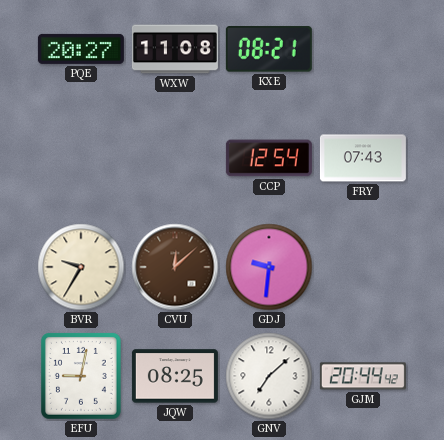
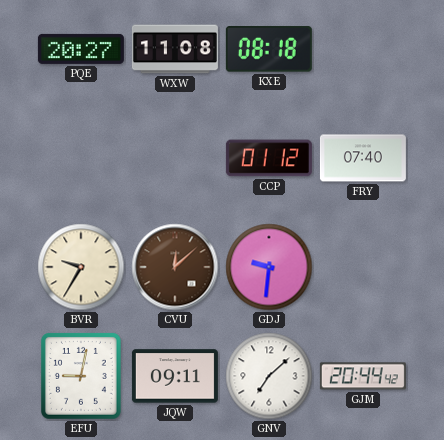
KXE: 08:21 -> 08:18
CCP: 12:54 -> 01:12
FRY: 07:43 -> 07:40
JQW: 08:25 -> 09:11
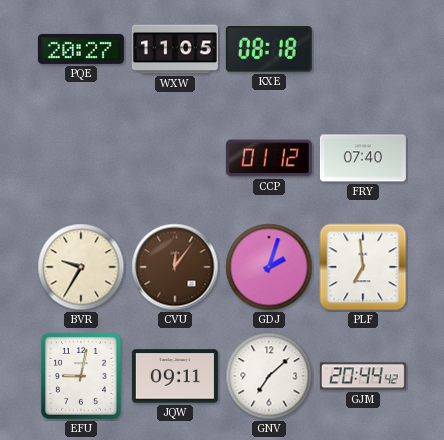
WXW: 11:08 -> 11:05
CVU: 12:08 -> 12:06
GDJ: 9:31 -> 2:03
PLF: none -> 6:59
